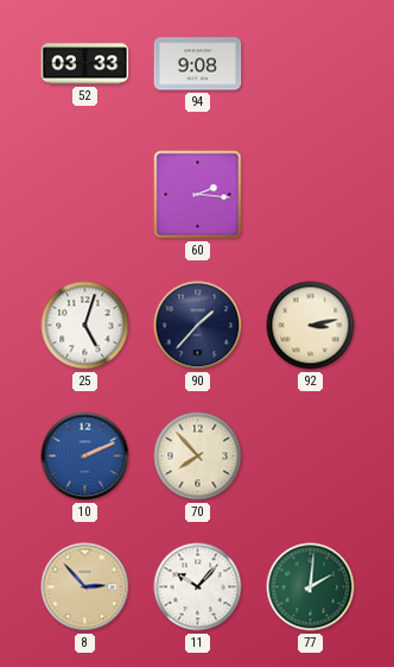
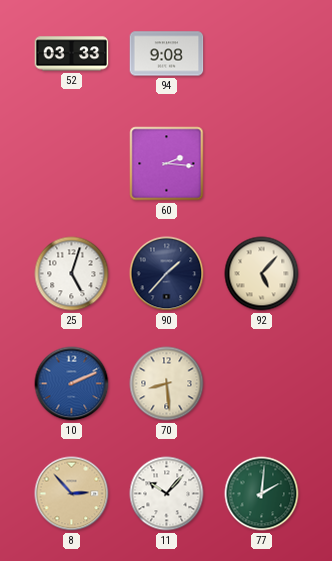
92: 3:13 -> 5:07
70: 7:53 -> 8:29
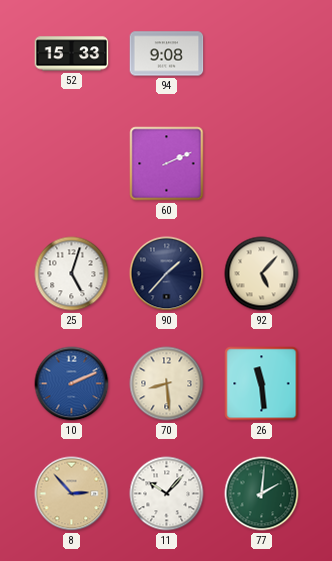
52: 03:33 -> 15:33
60: 2:16 -> 2:11
26: none -> 11:29
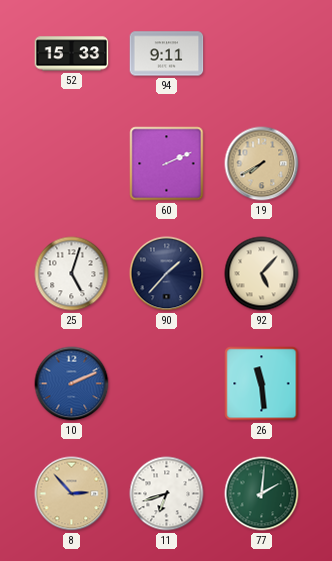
94: 9:08 -> 9:11
19: none -> 7:40
70: 8:29 -> none
11: 10:07 -> 6:42
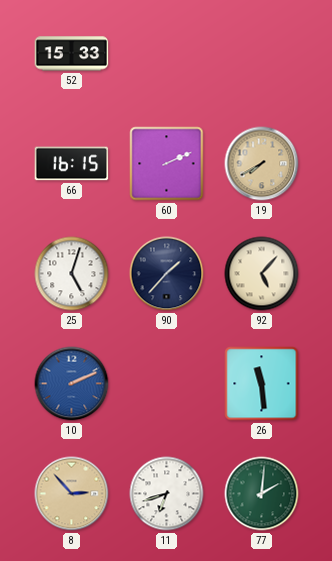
94: 9:11 -> none
66: none -> 16:15
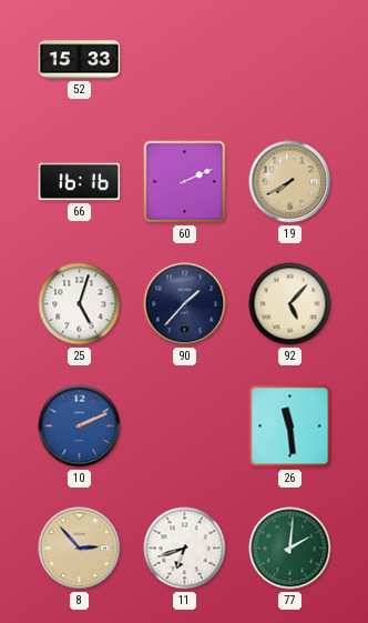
66: 16:15 -> 16:16
